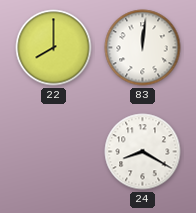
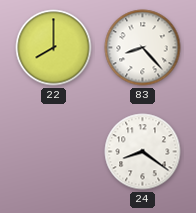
83: 12:01 -> 8:23
24: 8:20 -> 8:21
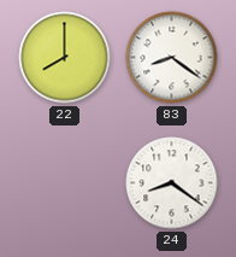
83: 8:23 -> 8:21
